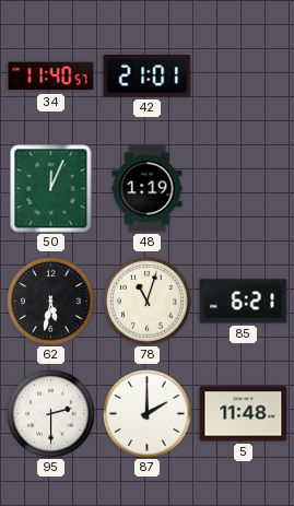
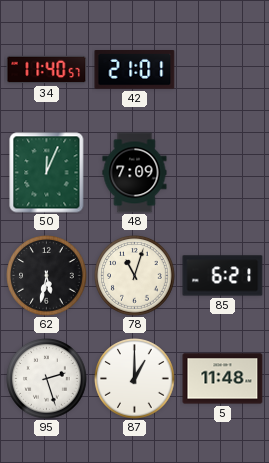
48: 1:19 -> 7:09
95: 2:30 -> 2:27
87: 2:00 -> 1:00
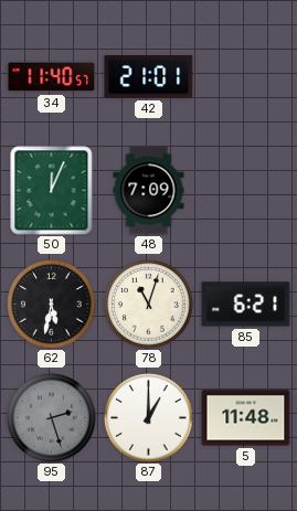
95 dial: white -> grey
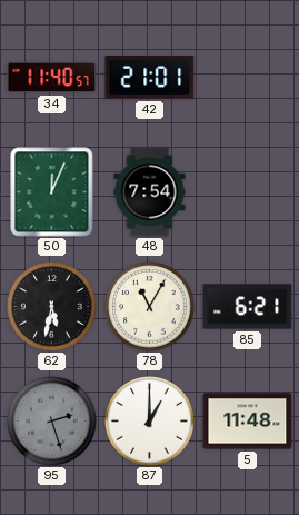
48: 7:09 -> 7:54
78: 11:03 -> 11:05
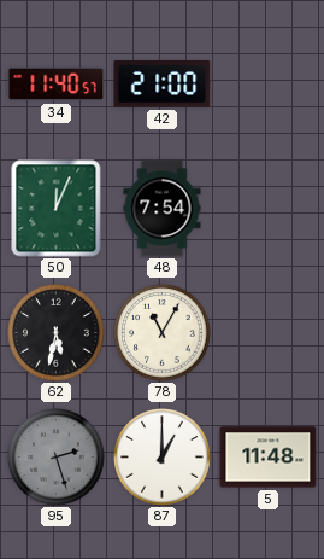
42: 21:01 -> 21:00
85: 6:21 -> none
